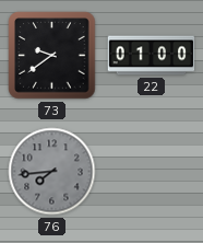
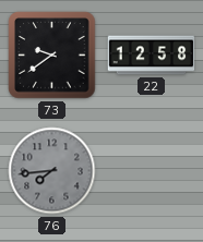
22: 01:00 -> 12:58
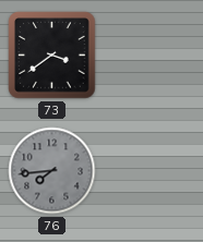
73: 9:39 -> 3:39
22: 12:58 -> none
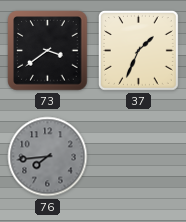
37: none -> 1:34
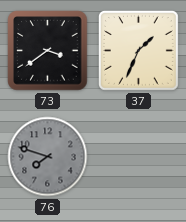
76: 7:44 -> 7:48
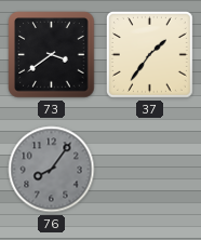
37: 1:34 -> 1:36
76: 7:48 -> 8:06
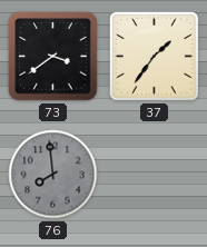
76: 8:06 -> 7:59
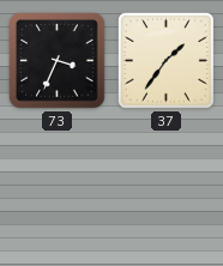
73: 3:39 -> 3:34
76: 7:59 -> none
